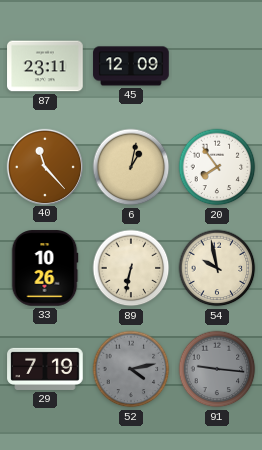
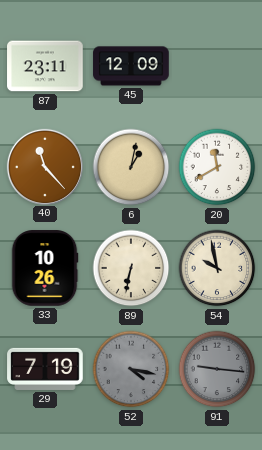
20: 7:54 -> 11:40
52: 4:13 -> 4:17
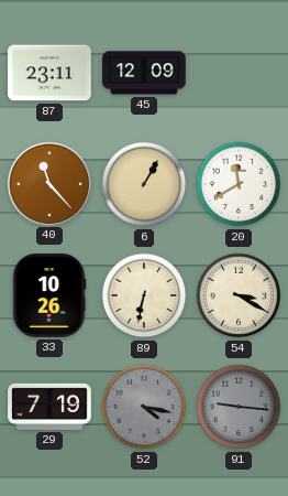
6: 1:02 -> 1:05
54: 9:58 -> 3:20
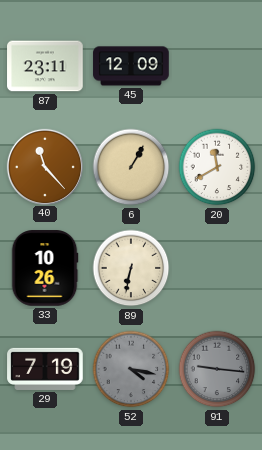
54: 3:20 -> none
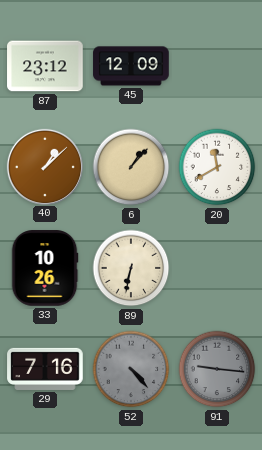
87: 23:11 -> 23:12
40: 11:23 -> 1:08
6: 1:05 -> 1:07
29: 7:19 -> 7:16
52: 4:17 -> 4:23
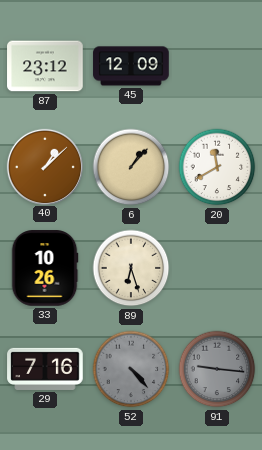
89: 6:32 -> 6:27
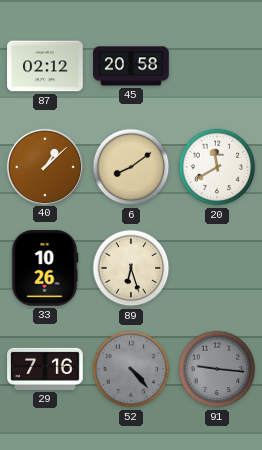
87: 23:12 -> 02:12
45: 12:09 -> 20:58
6: 1:07 -> 8:09
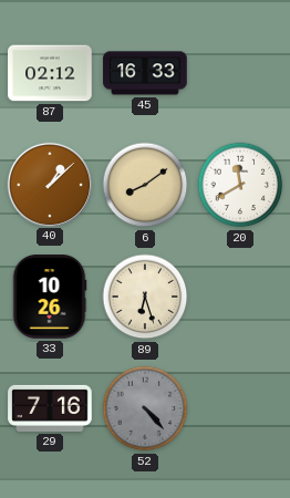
45: 20:58 -> 16:33
91: 9:16 -> none
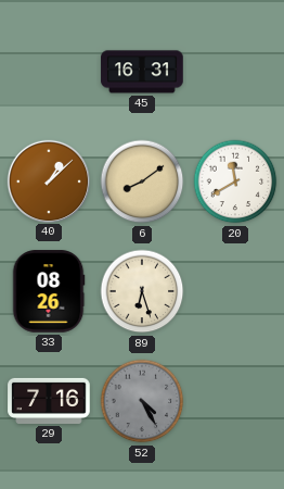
87: 02:12 -> none
45: 16:33 -> 16:31
33: 10:26 -> 08:26
52: 4:23 -> 4:25
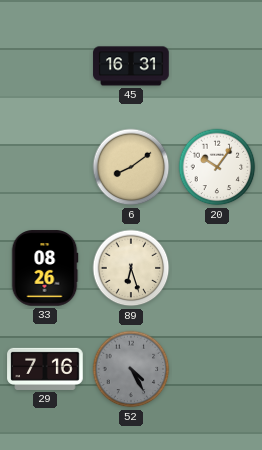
40: 1:08 -> none
20: 11:40 -> 10:06
